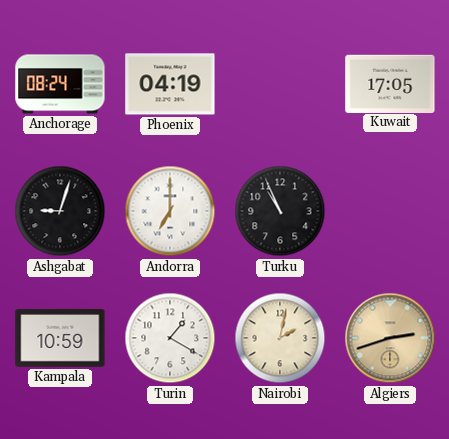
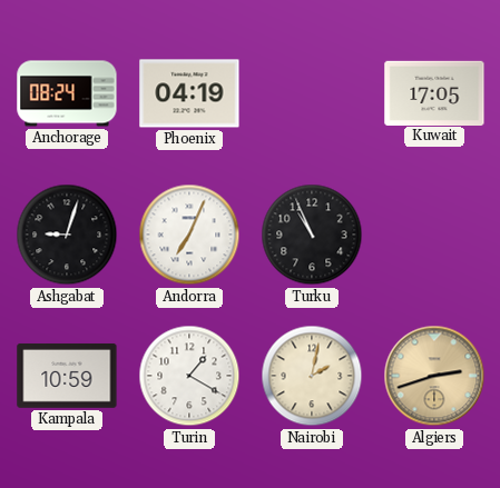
Andorra: 7:00 -> 7:04
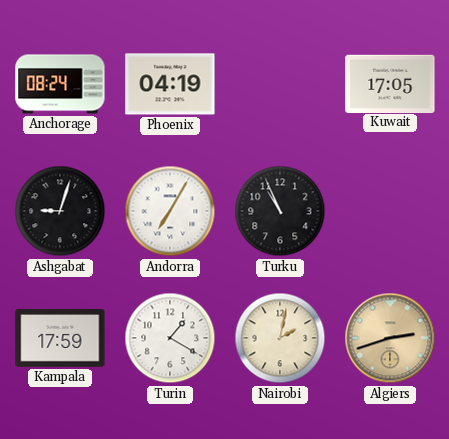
Andorra: 7:04 -> 7:05
Kampala: 10:59 -> 17:59
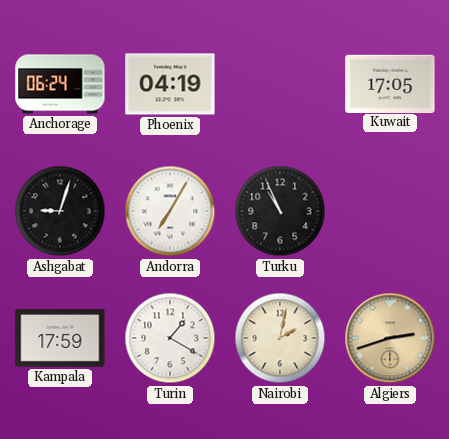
Anchorage: 08:24 -> 06:24
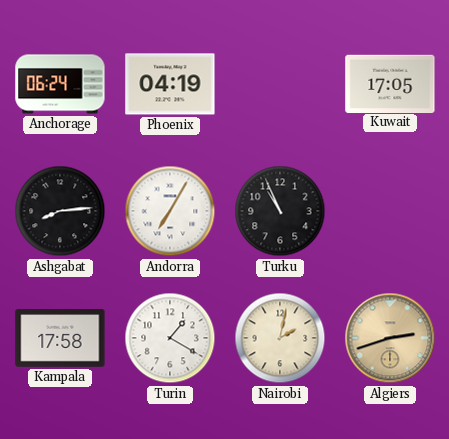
Ashgabat: 9:03 -> 8:14
Kampala: 17:59 -> 17:58
